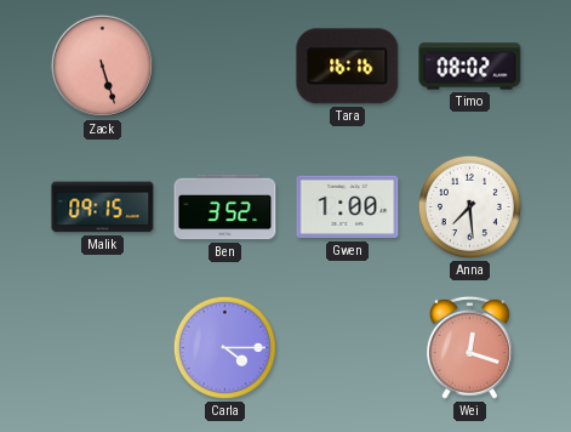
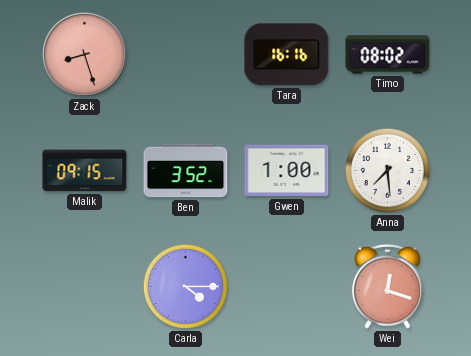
Zack: 5:27 -> 8:27
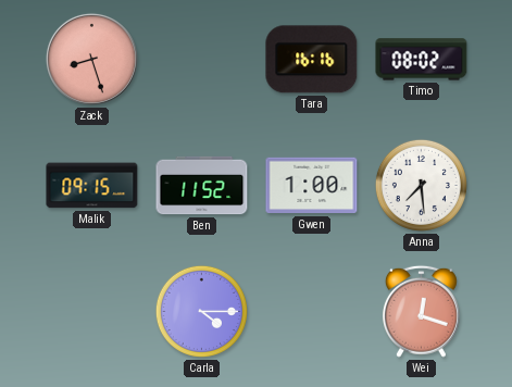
Ben: 3:52 -> 11:52
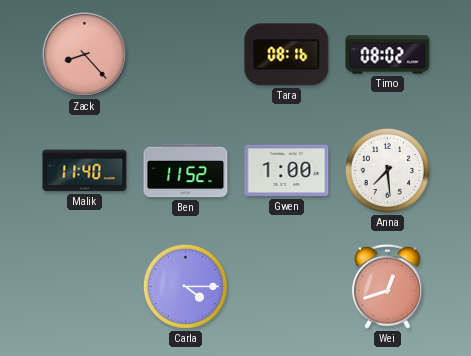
Zack: 8:27 -> 8:23
Tara: 16:16 -> 08:16
Malik: 09:15 -> 11:40
Wei: 12:18 -> 12:42
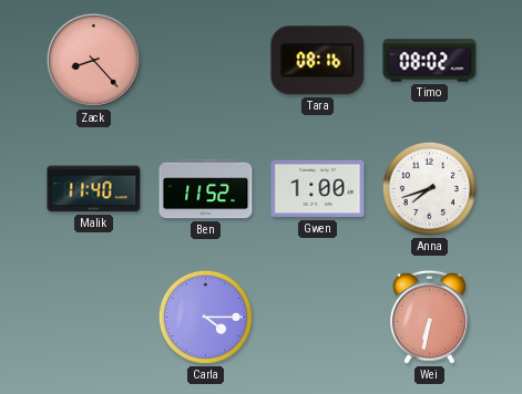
Anna: 7:29 -> 7:42
Wei: 12:42 -> 6:32
